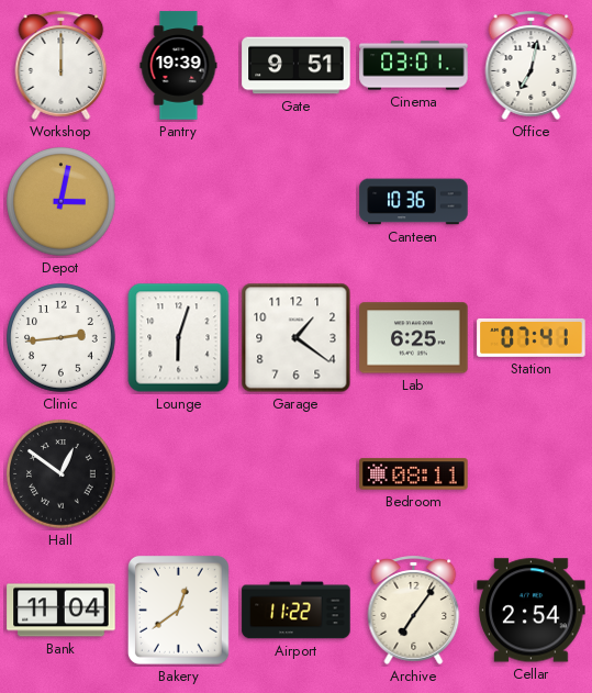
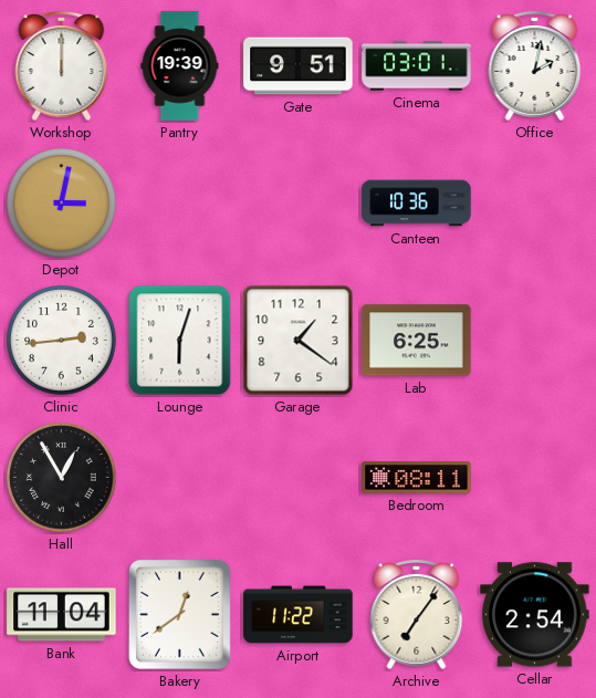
Office: 7:02 -> 2:02
Station: 07:41 -> none
Hall: 12:51 -> 12:55
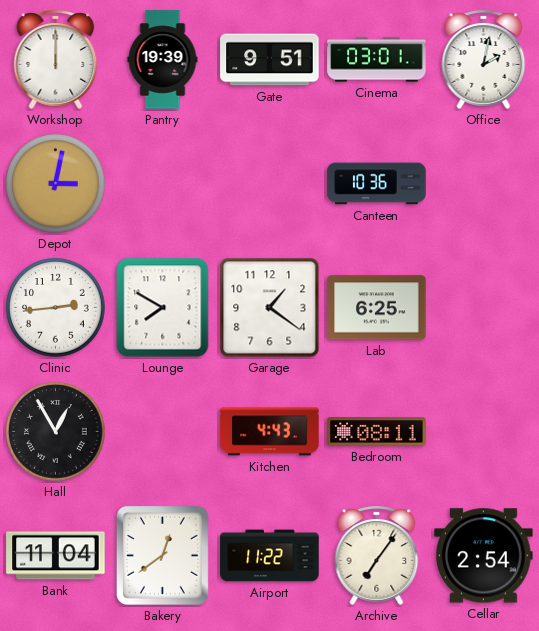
Lounge: 6:03 -> 7:50
Kitchen: none -> 4:43
